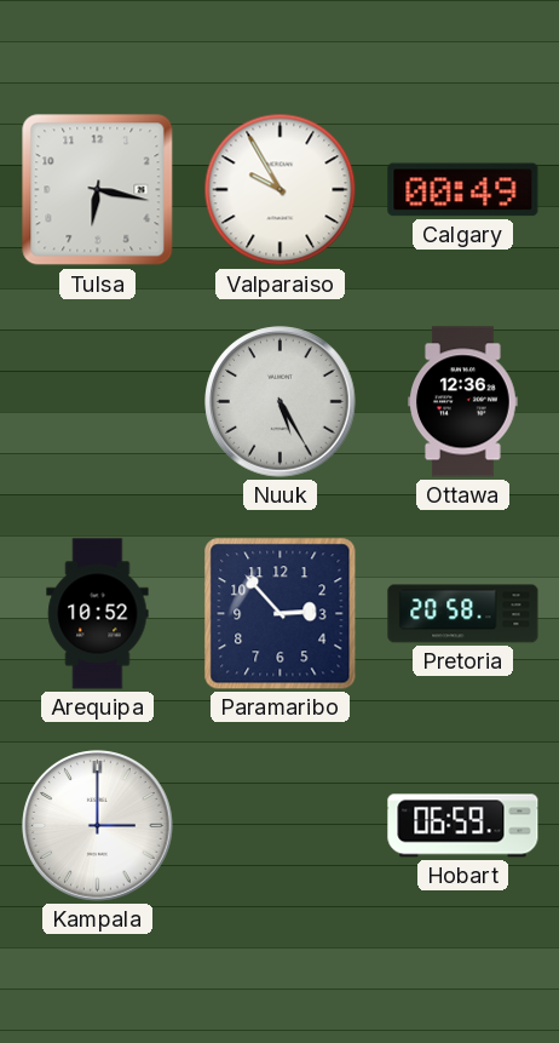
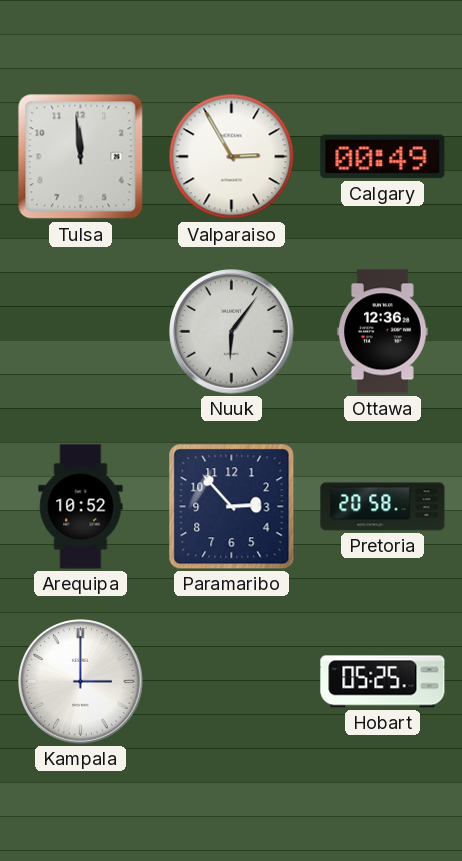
Tulsa: 6:17 -> 11:59
Valparaiso: 9:55 -> 2:55
Nuuk: 5:25 -> 6:06
Hobart: 06:59 -> 05:25
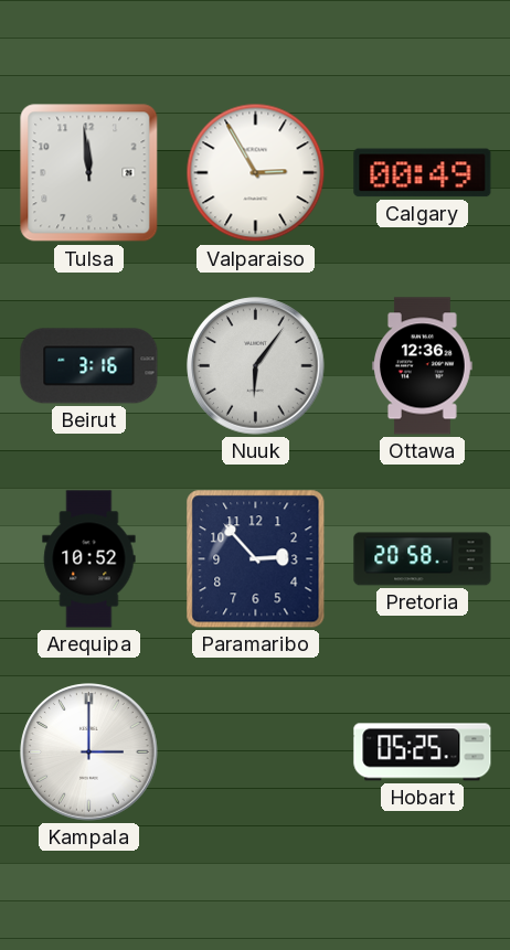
Beirut: none -> 3:16
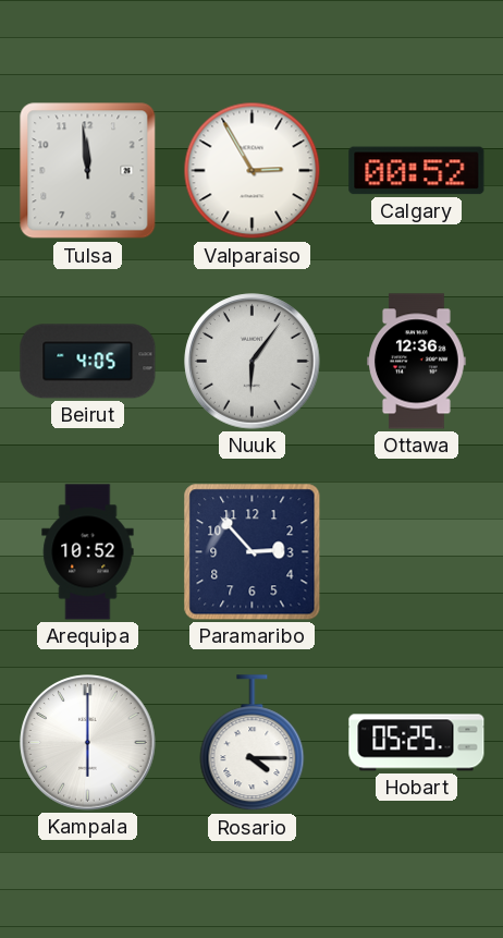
Calgary: 00:49 -> 00:52
Beirut: 3:16 -> 4:05
Pretoria: 20:58 -> none
Kampala: 3:00 -> 6:00
Rosario: none -> 4:15
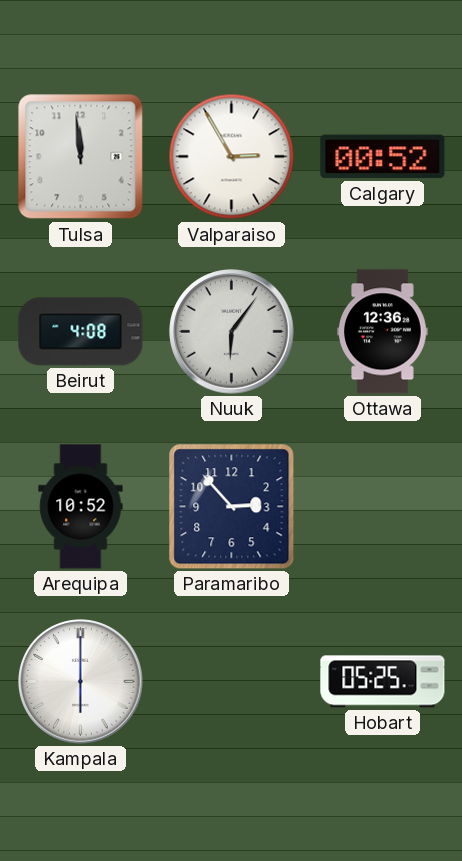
Beirut: 4:05 -> 4:08
Rosario: 4:15 -> none
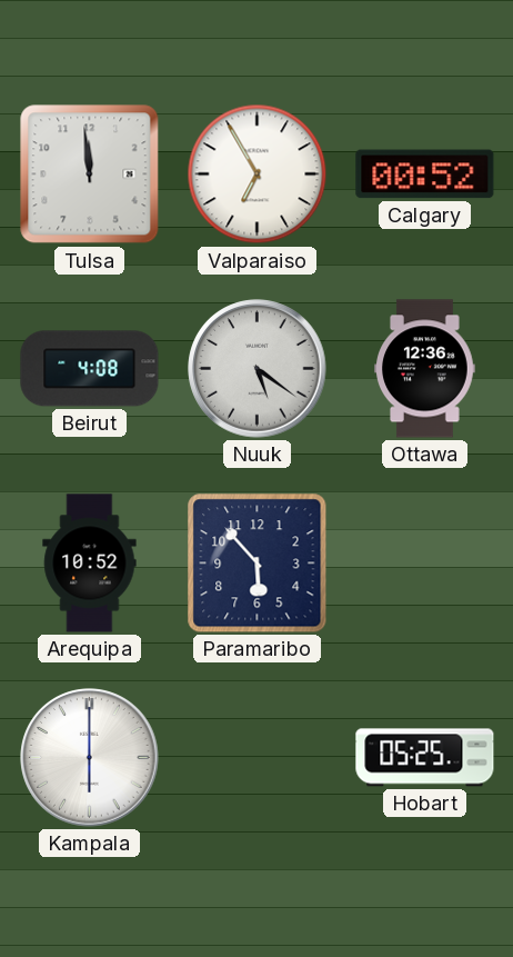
Valparaiso: 2:55 -> 6:55
Nuuk: 6:06 -> 5:21
Paramaribo: 2:53 -> 5:53
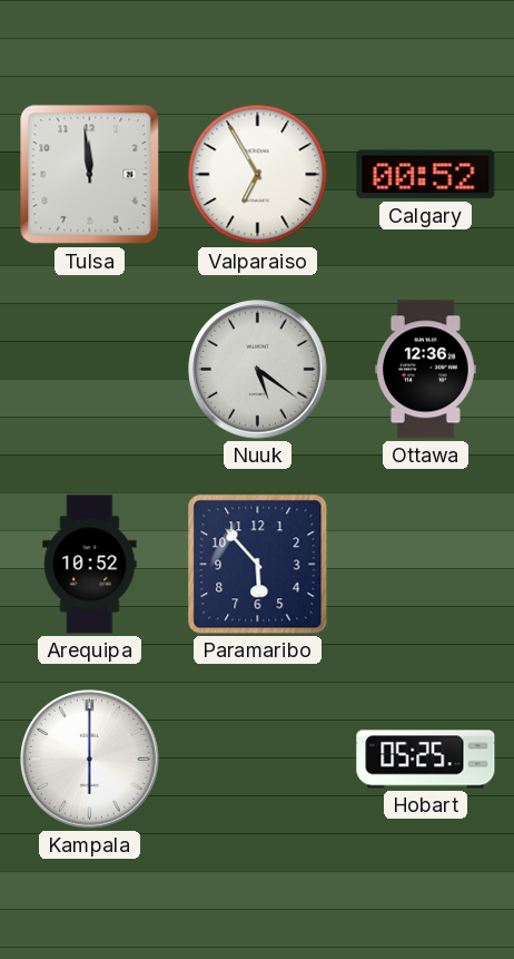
Beirut: 4:08 -> none
